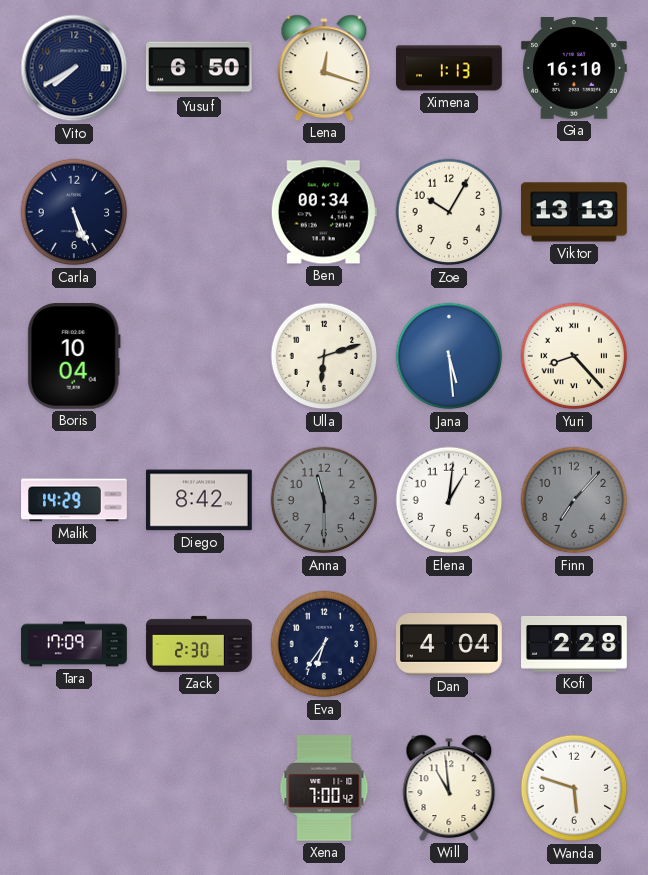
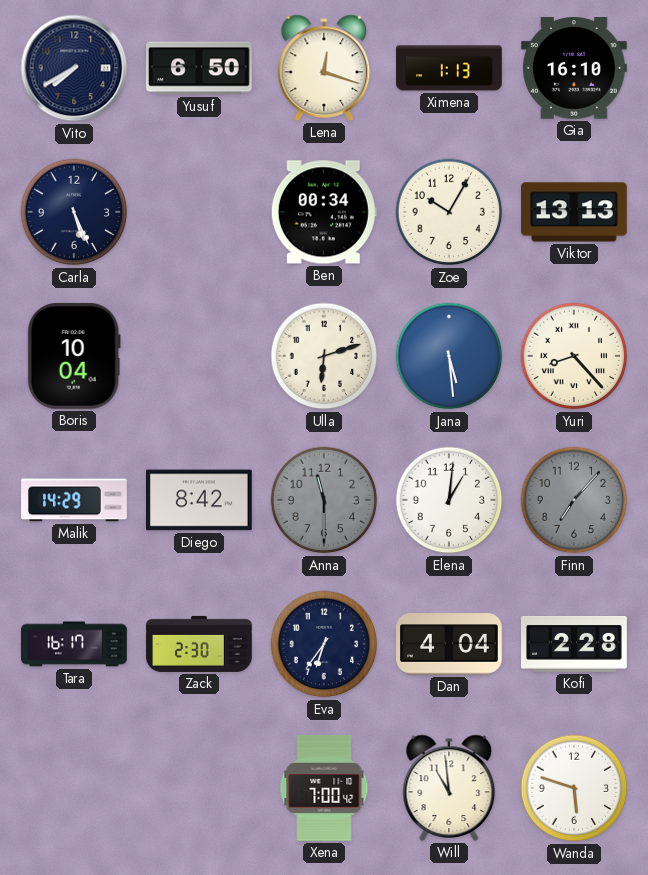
Tara: 17:09 -> 16:17
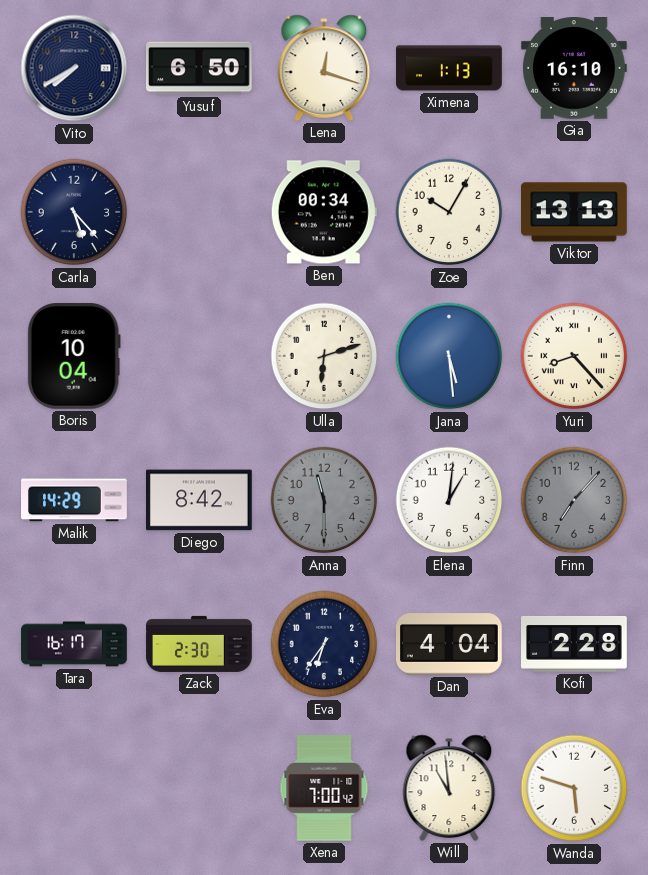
Carla: 5:26 -> 5:23
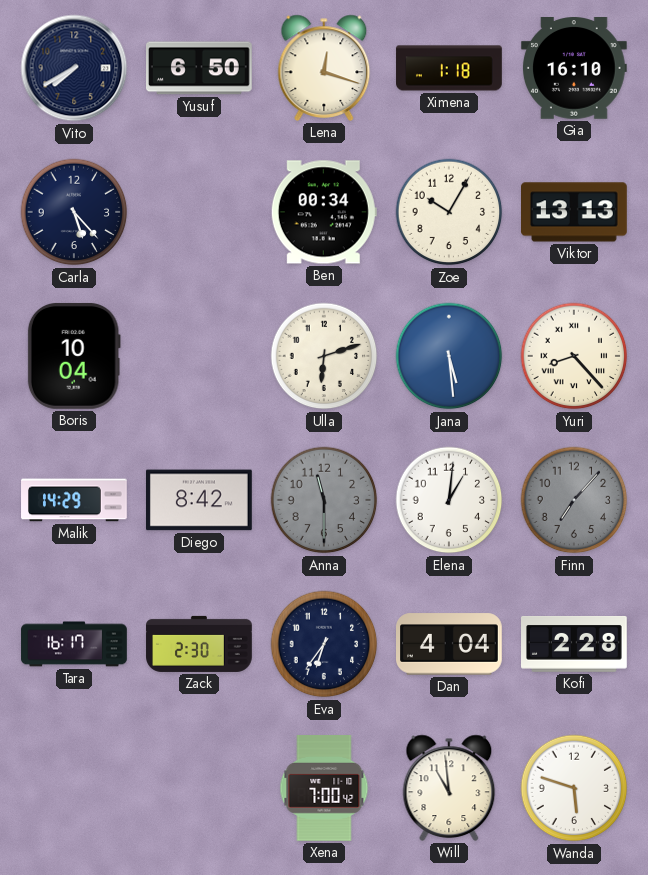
Ximena: 1:13 -> 1:18
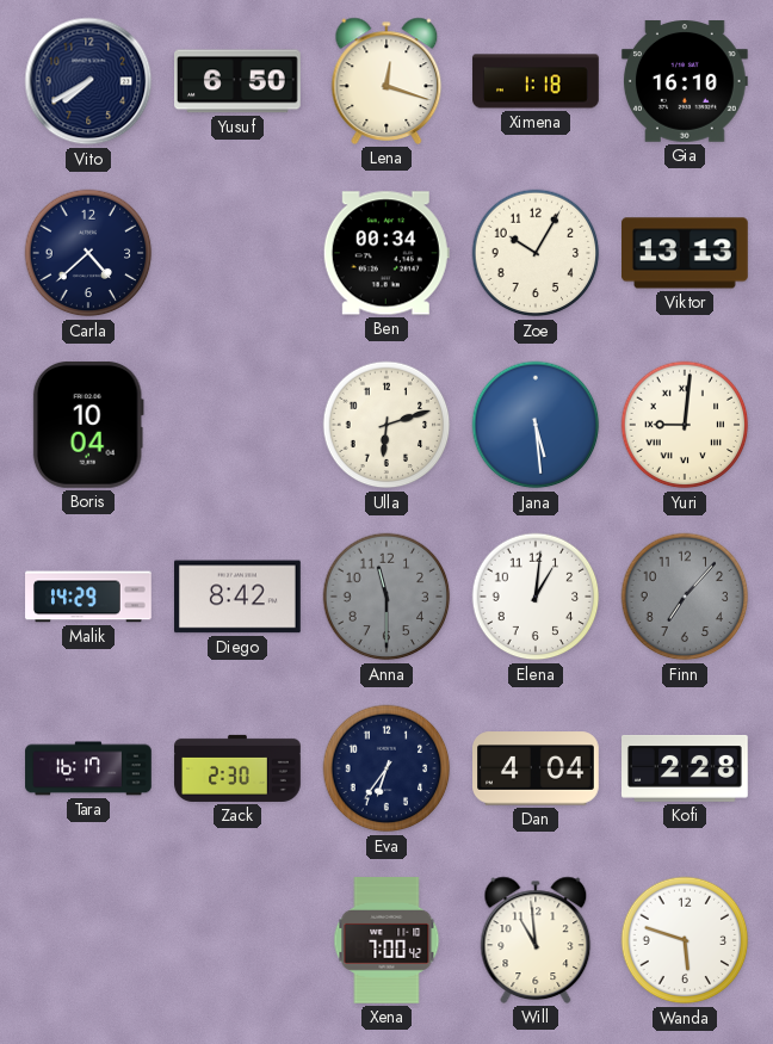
Carla: 5:23 -> 4:38
Yuri: 8:23 -> 9:01
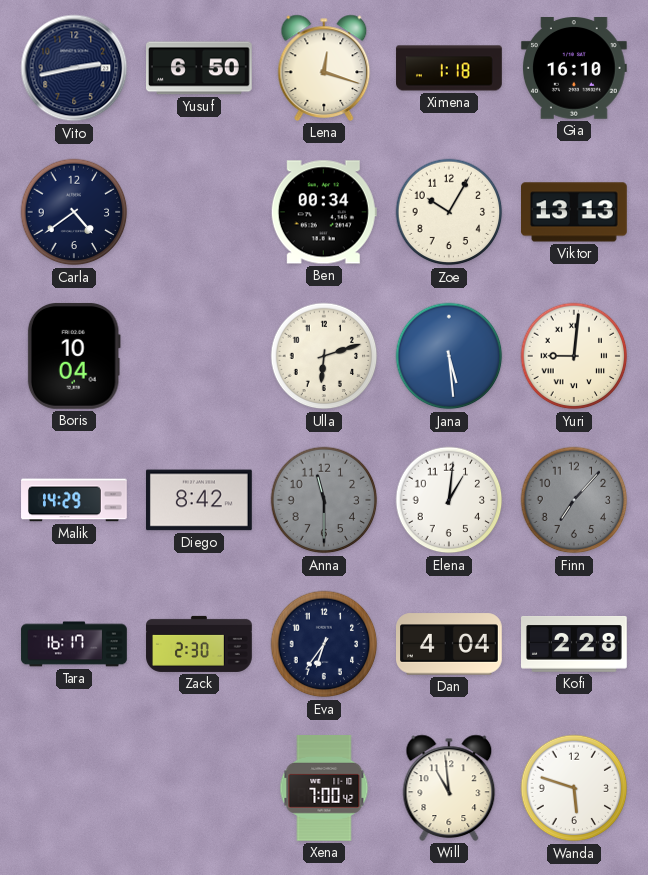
Vito: 7:40 -> 2:43
Carla: 4:38 -> 4:39
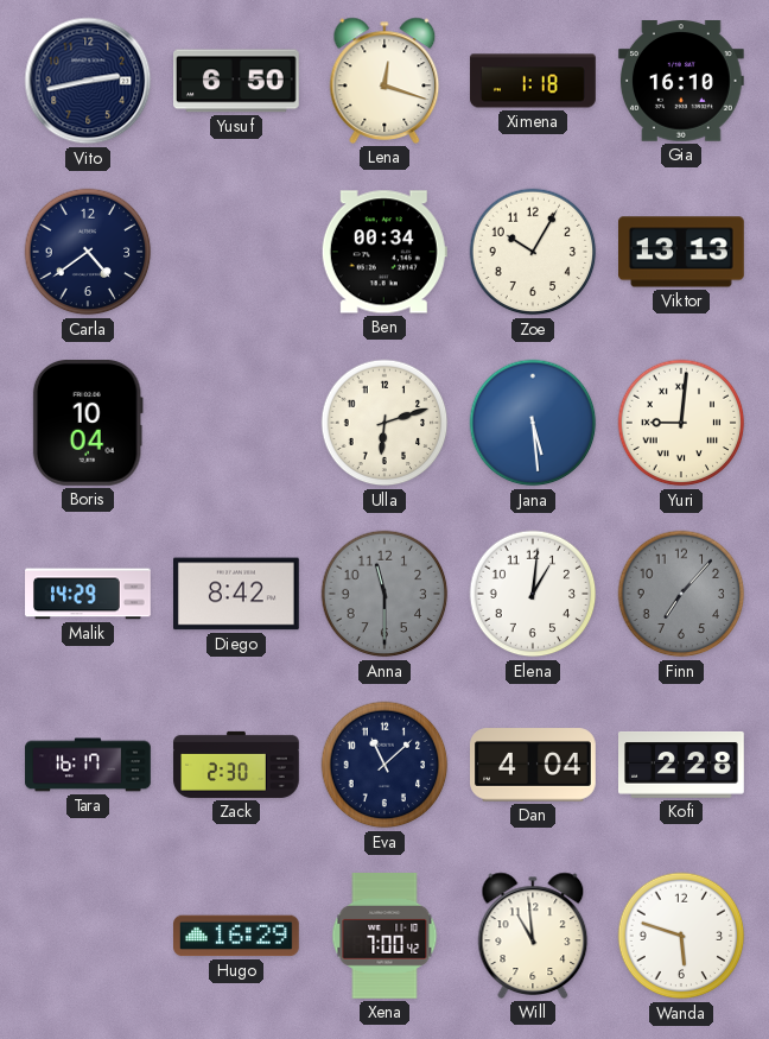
Eva: 6:36 -> 11:08
Hugo: none -> 16:29
